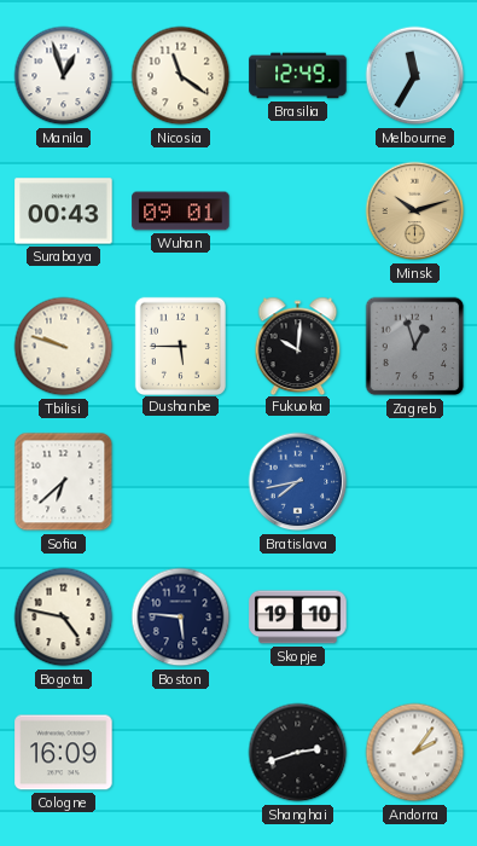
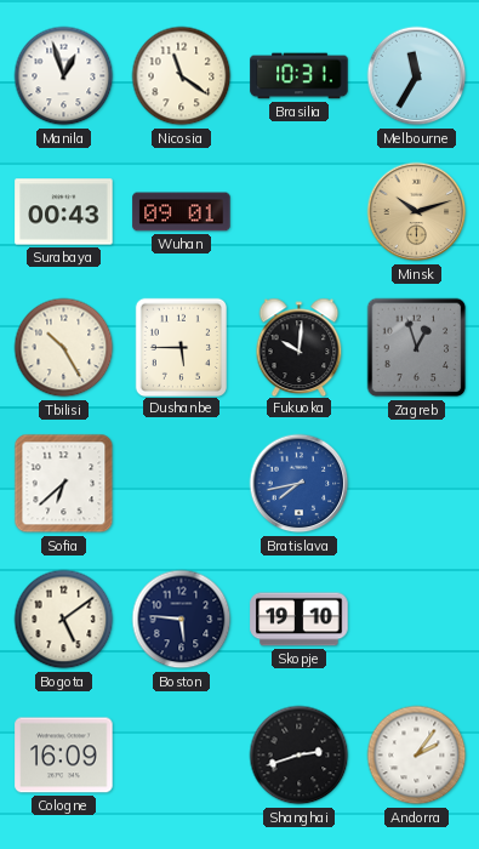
Brasilia: 12:49 -> 10:31
Tbilisi: 9:48 -> 10:25
Bogota: 4:47 -> 5:09
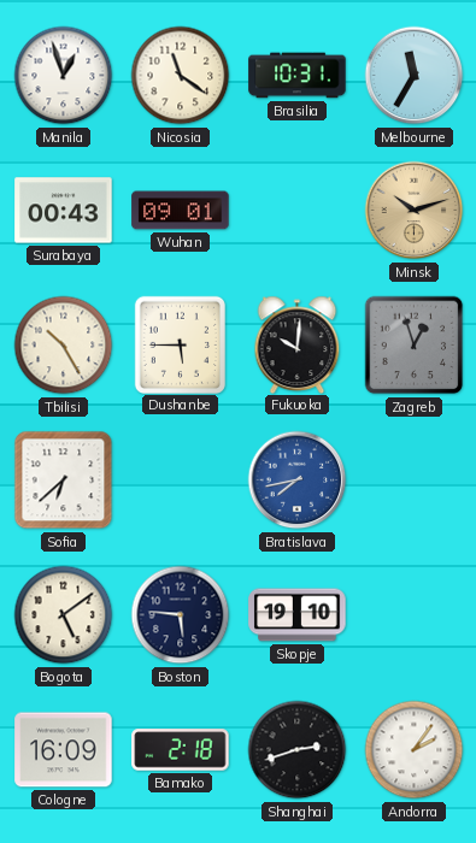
Bamako: none -> 2:18
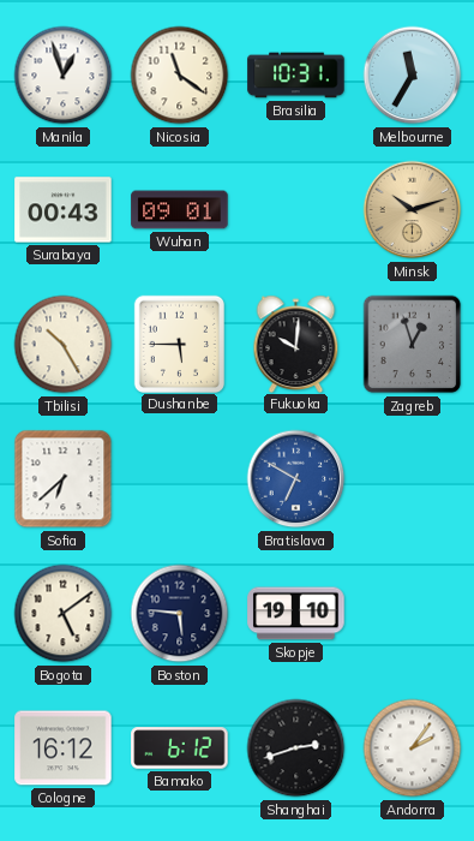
Bratislava: 7:43 -> 6:50
Cologne: 16:09 -> 16:12
Bamako: 2:18 -> 6:12
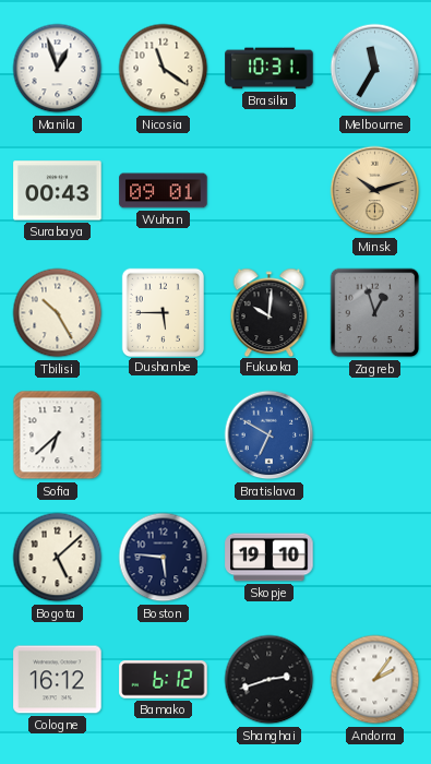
Bogota: 5:09 -> 5:08
